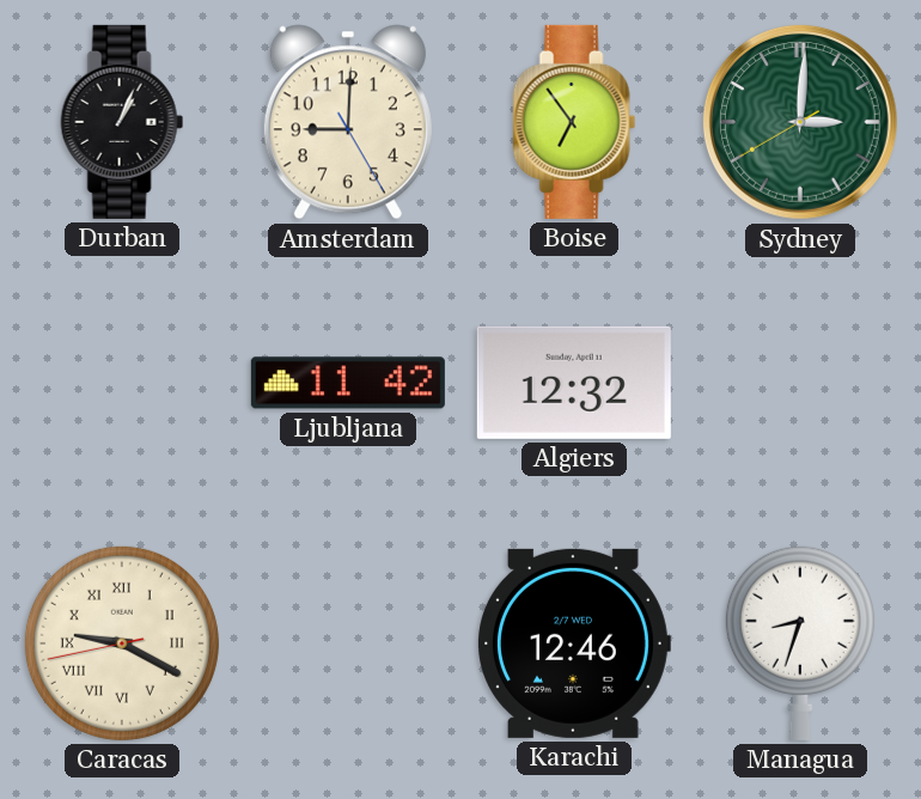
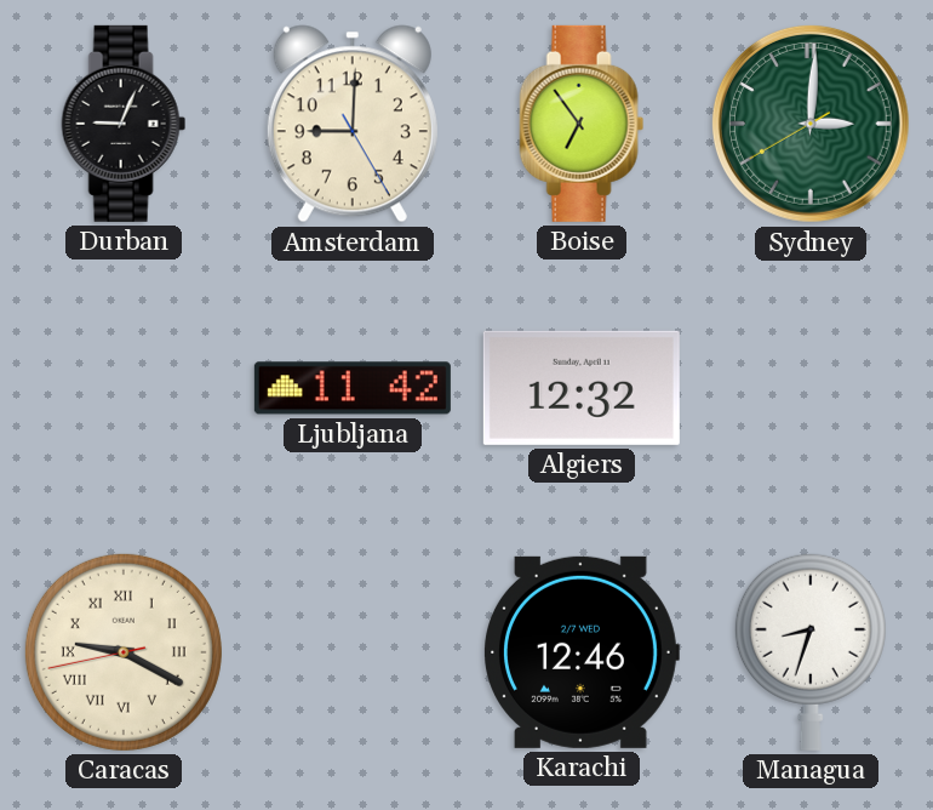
Durban: 1:04 -> 9:04
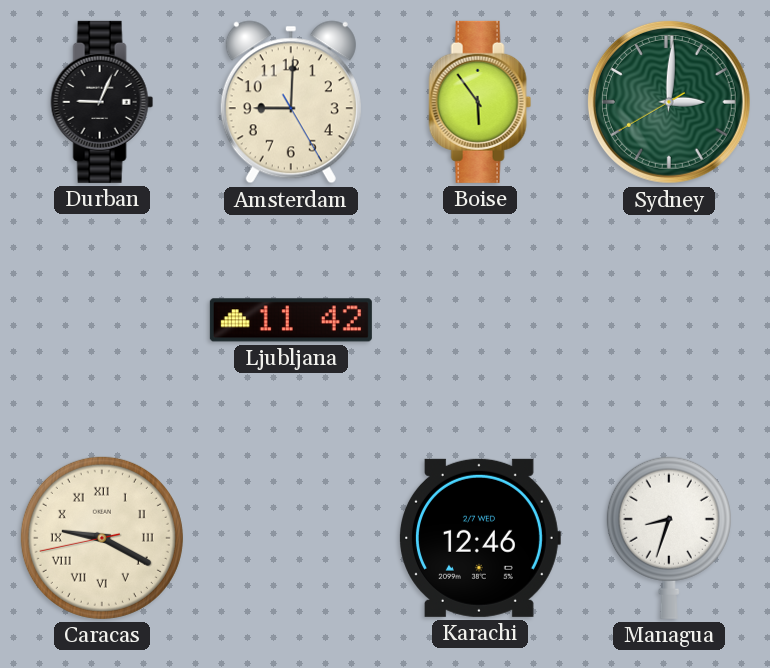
Boise: 6:54 -> 5:54
Algiers: 12:32 -> none
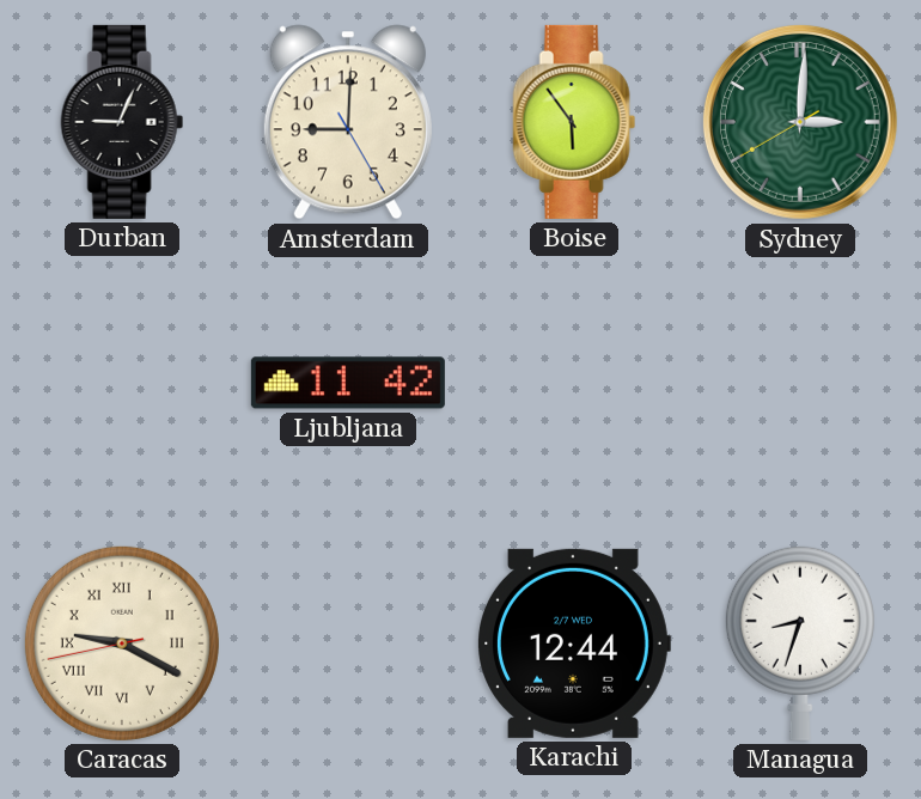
Karachi: 12:46 -> 12:44
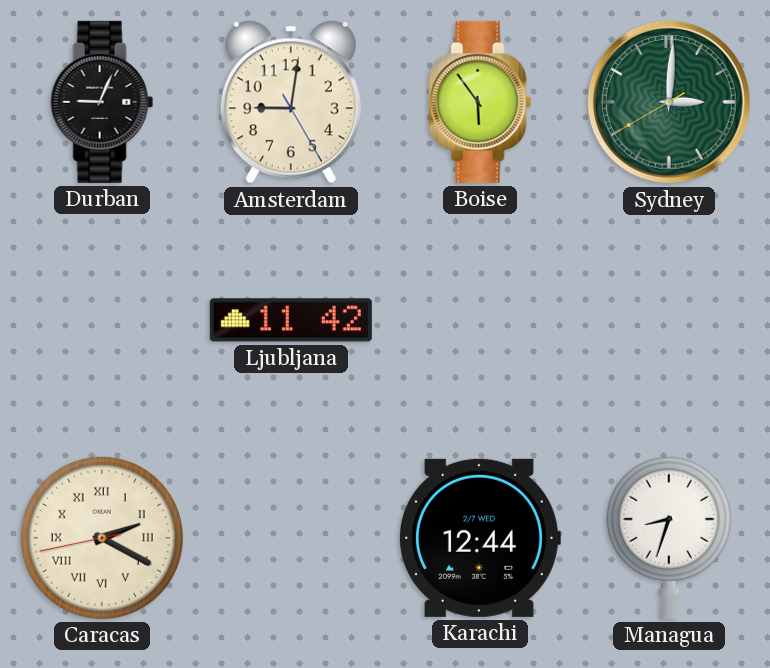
Amsterdam: 9:00 -> 9:01
Caracas: 9:19 -> 2:19
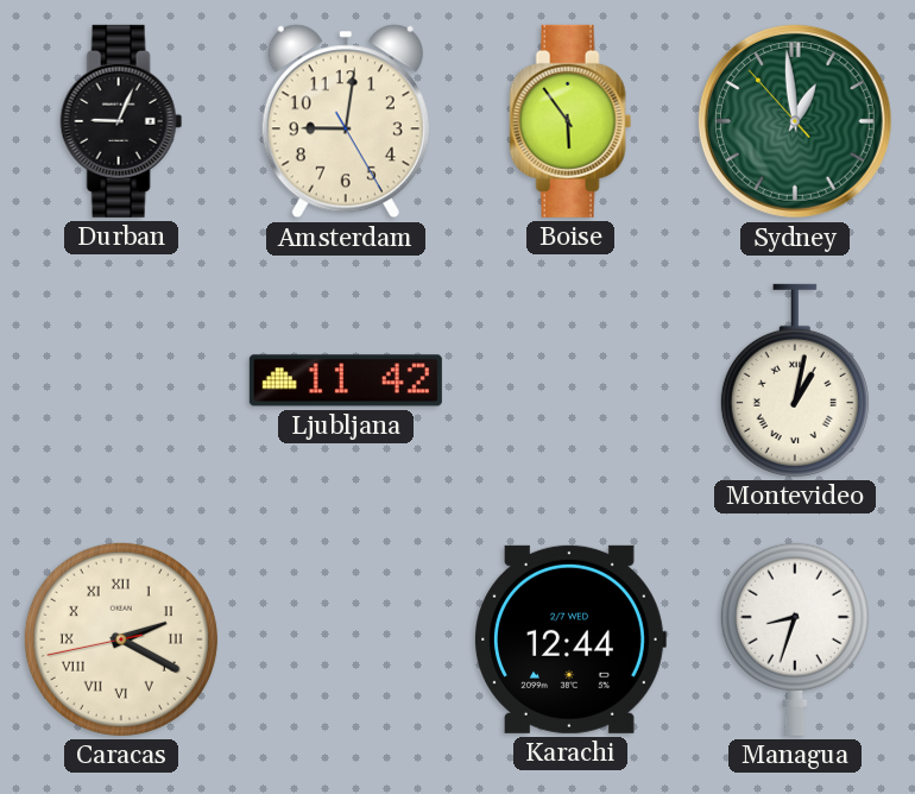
Sydney: 3:00 -> 12:58
Montevideo: none -> 1:02
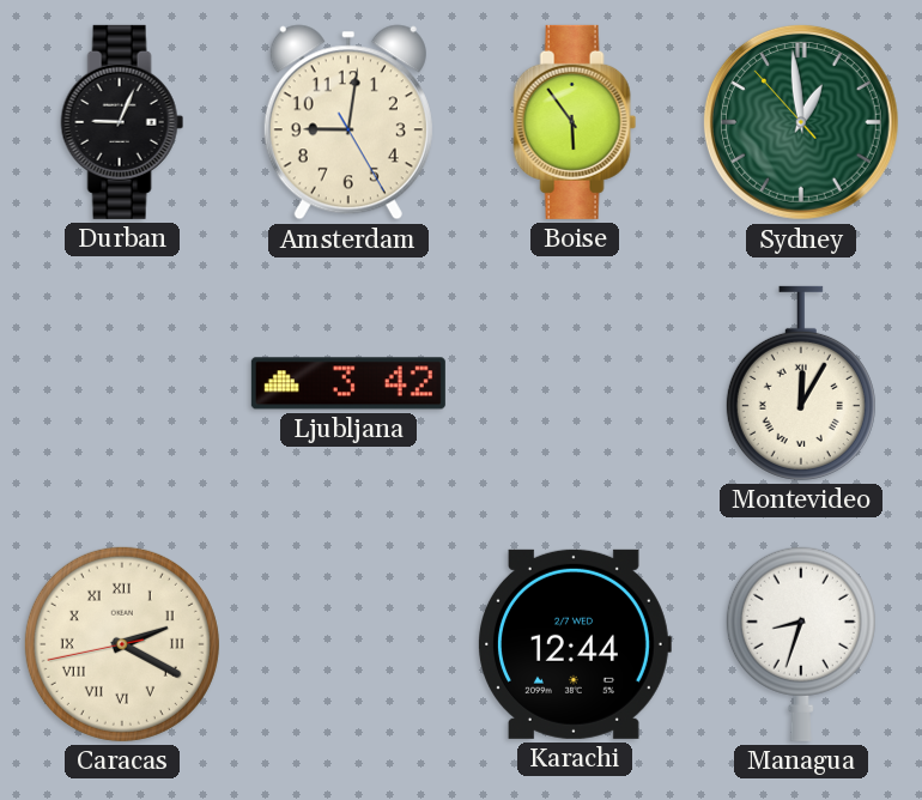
Ljubljana: 11:42 -> 3:42
Montevideo: 1:02 -> 12:05
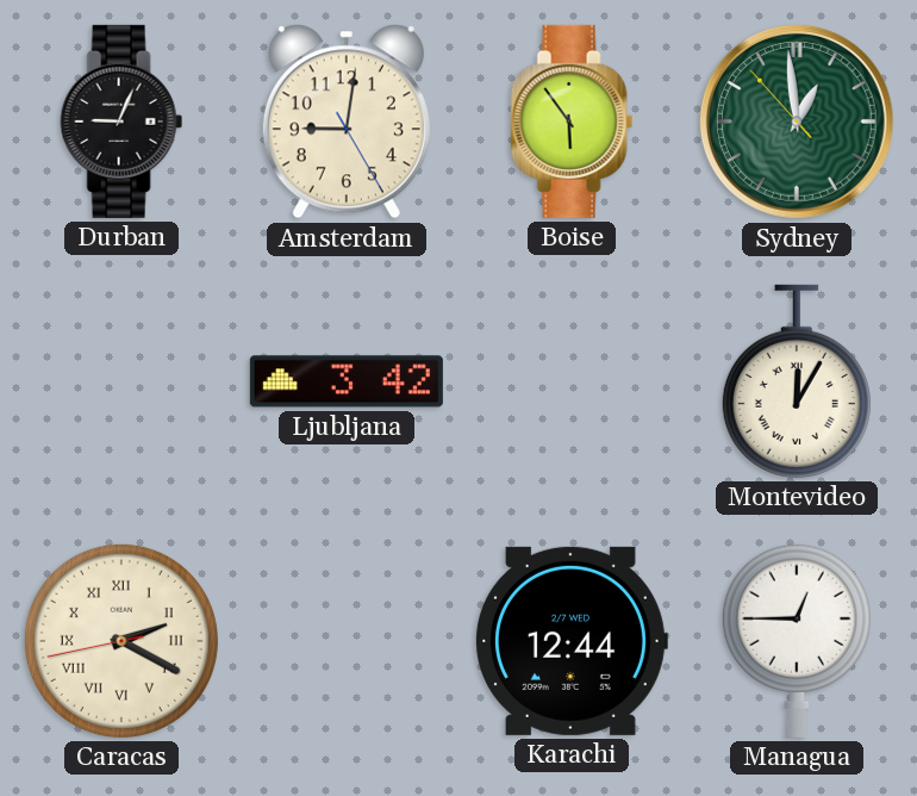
Managua: 8:33 -> 12:45
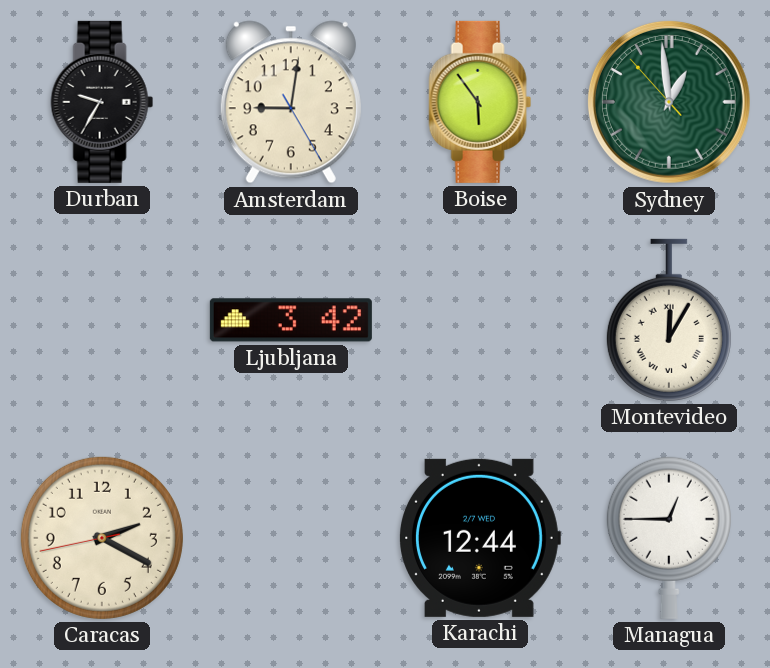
Durban: 9:04 -> 9:35
Caracas numerals: Roman -> Arabic
